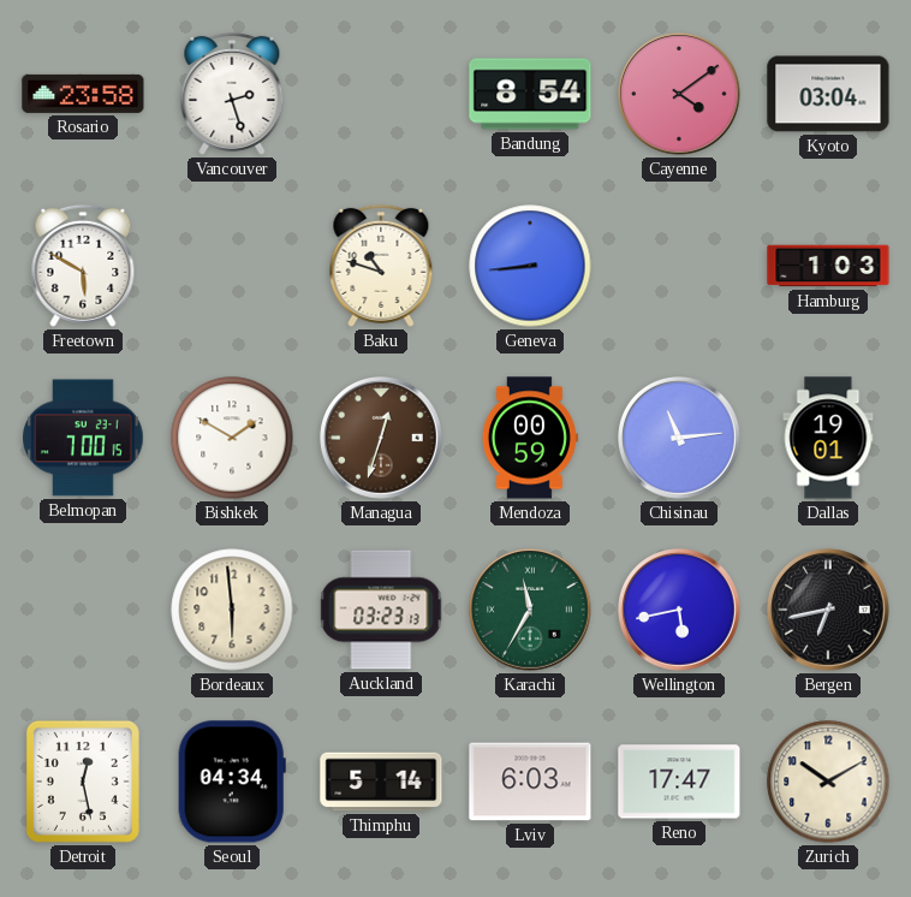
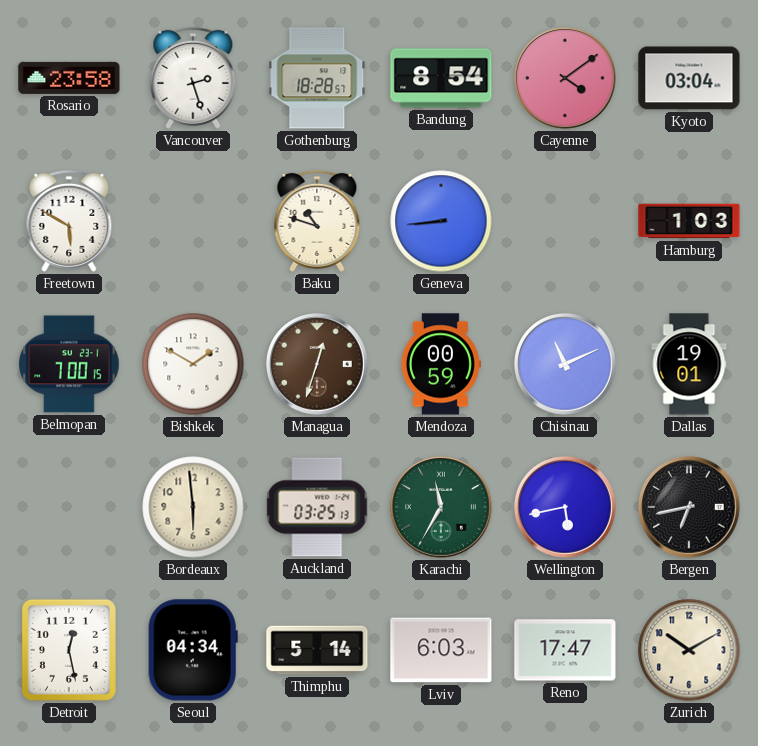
Gothenburg: none -> 18:28
Chisinau: 11:14 -> 11:11
Auckland: 03:23 -> 03:25
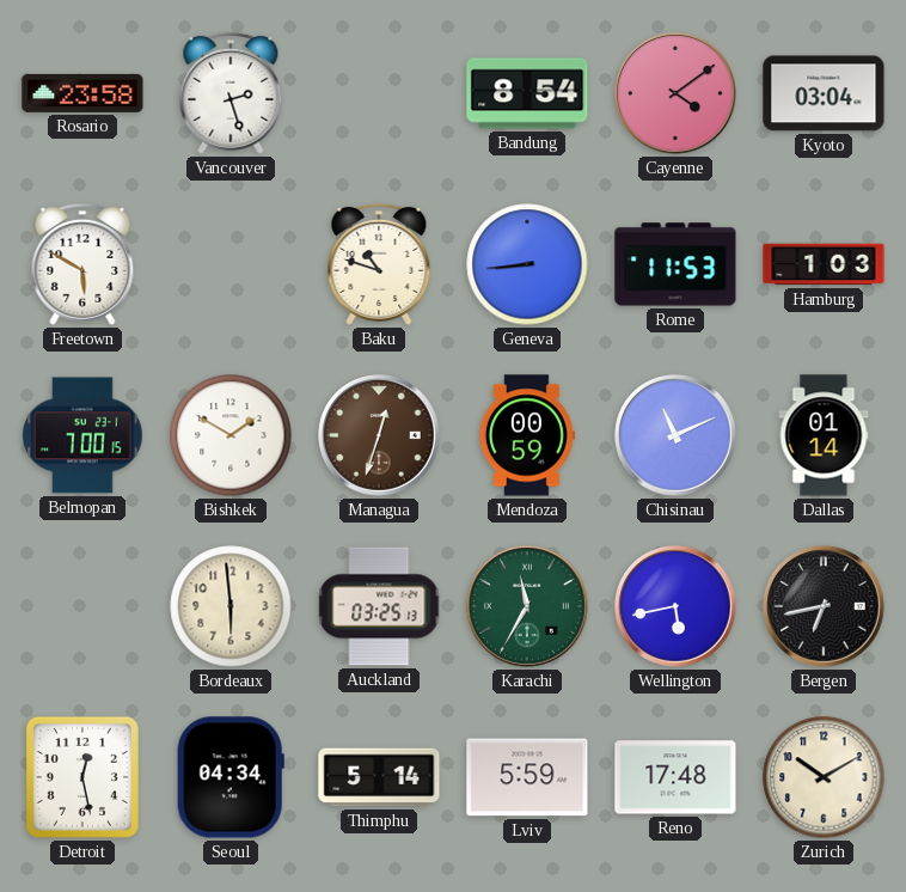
Gothenburg: 18:28 -> none
Rome: none -> 11:53
Dallas: 19:01 -> 01:14
Lviv: 6:03 -> 5:59
Reno: 17:47 -> 17:48
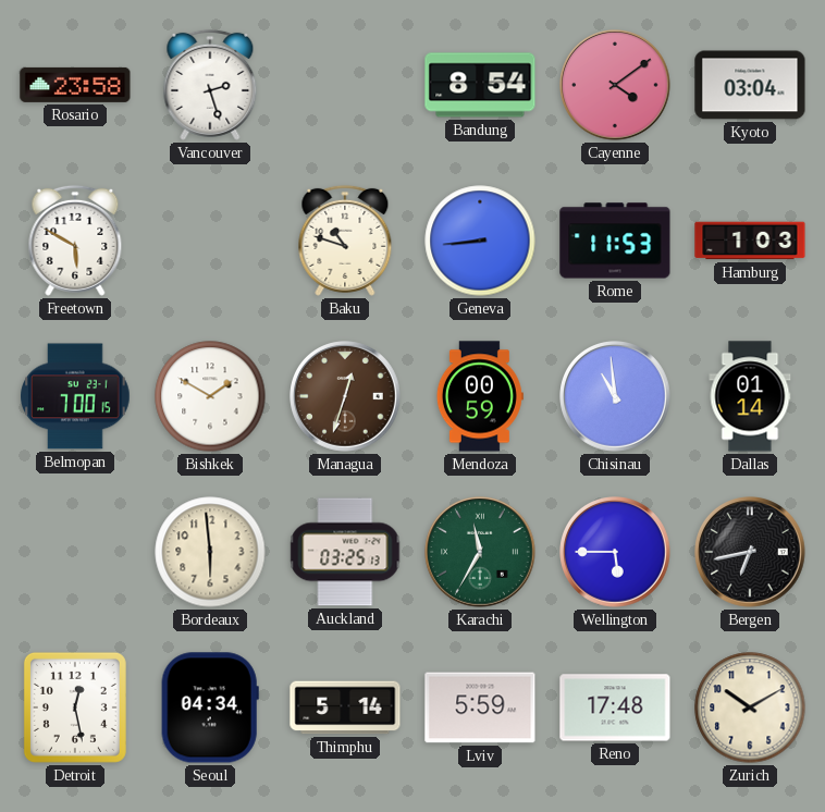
Chisinau: 11:11 -> 10:59
Wellington: 5:43 -> 5:45
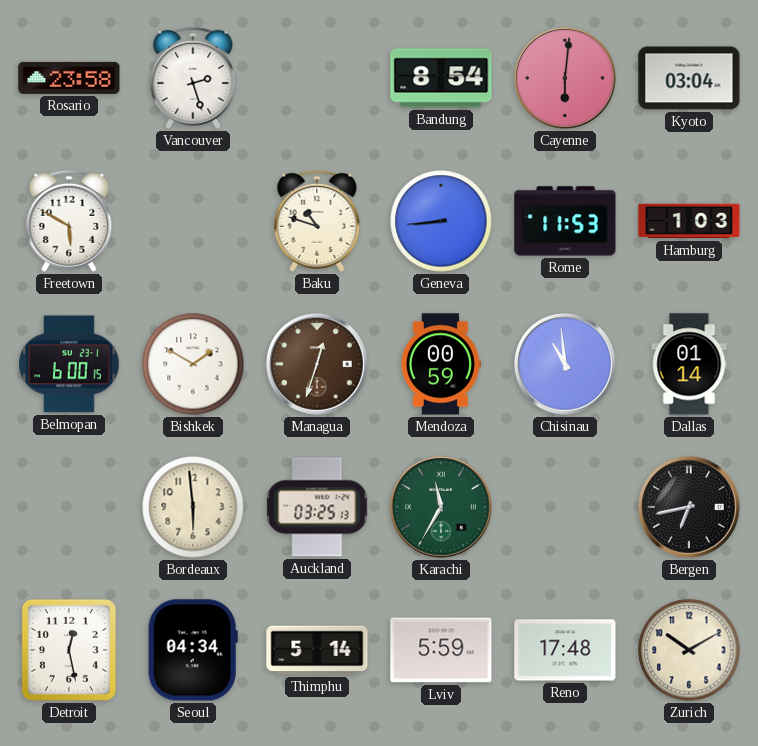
Cayenne: 4:09 -> 6:01
Belmopan: 7:00 -> 6:00
Wellington: 5:45 -> none
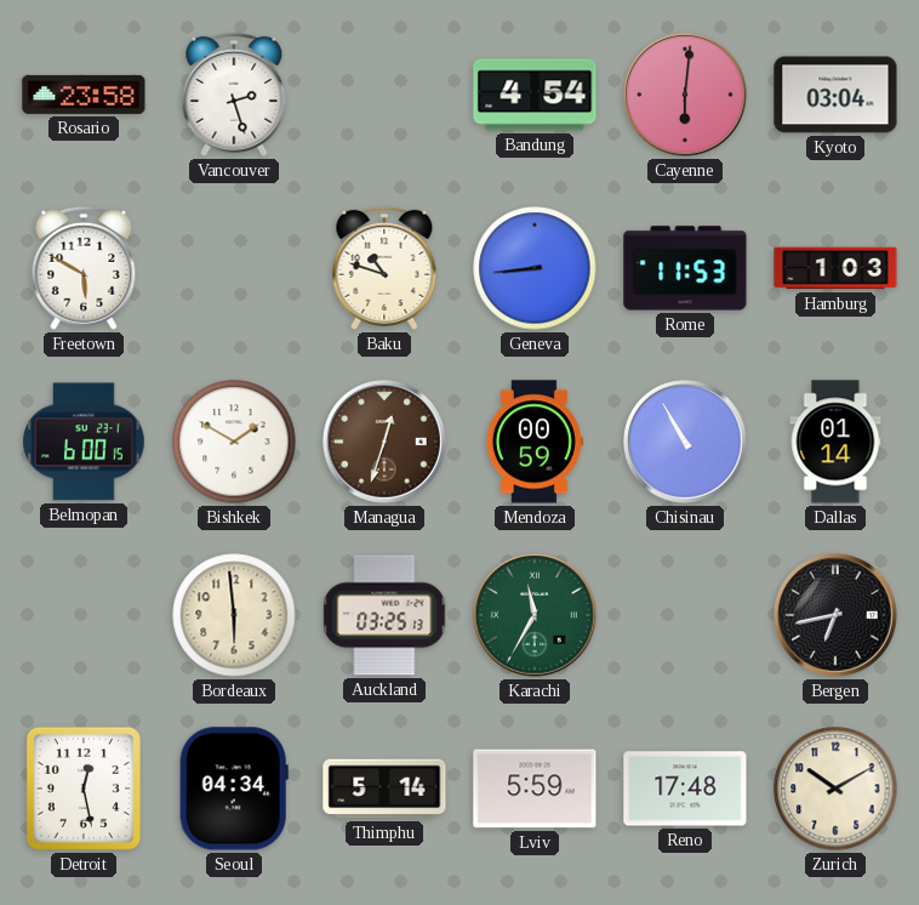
Bandung: 8:54 -> 4:54
Chisinau: 10:59 -> 10:55
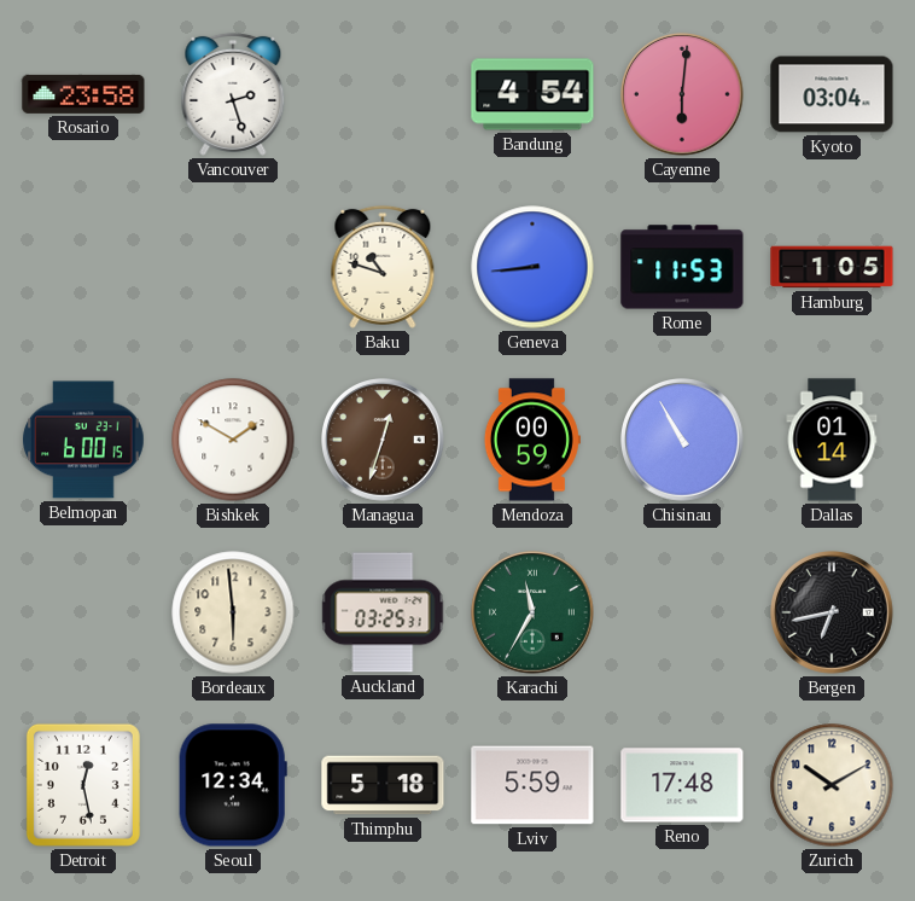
Freetown: 5:50 -> none
Hamburg: 1:03 -> 1:05
Auckland: 03:25:13 -> 03:25:31
Seoul: 04:34 -> 12:34
Thimphu: 5:14 -> 5:18
